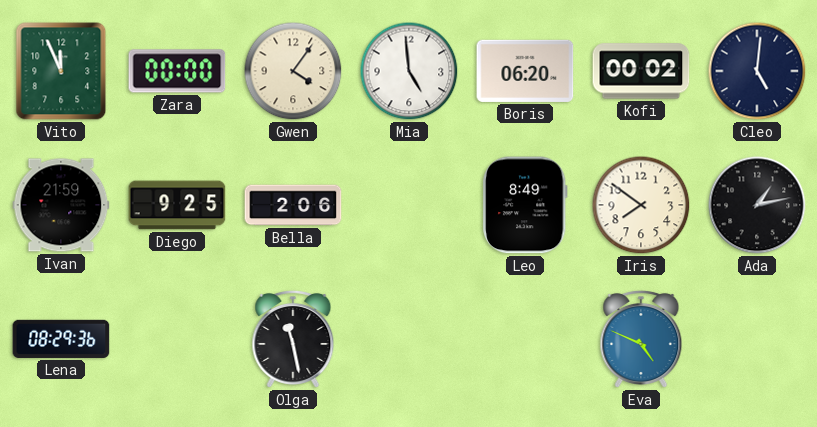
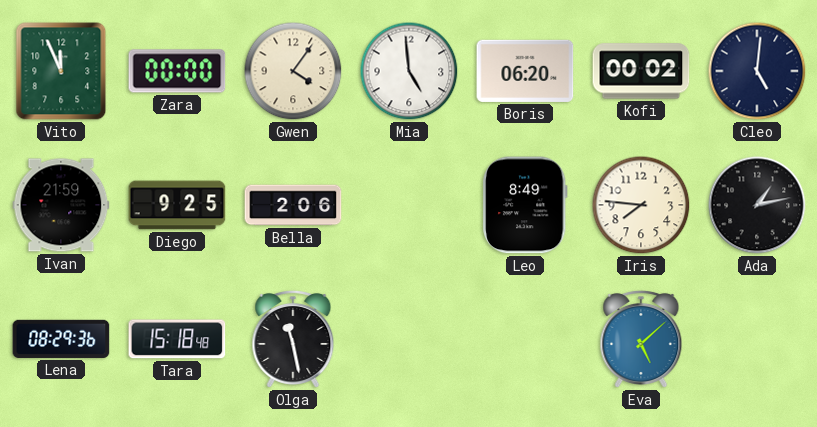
Iris: 7:51 -> 7:46
Tara: none -> 15:18
Eva: 4:49 -> 5:08
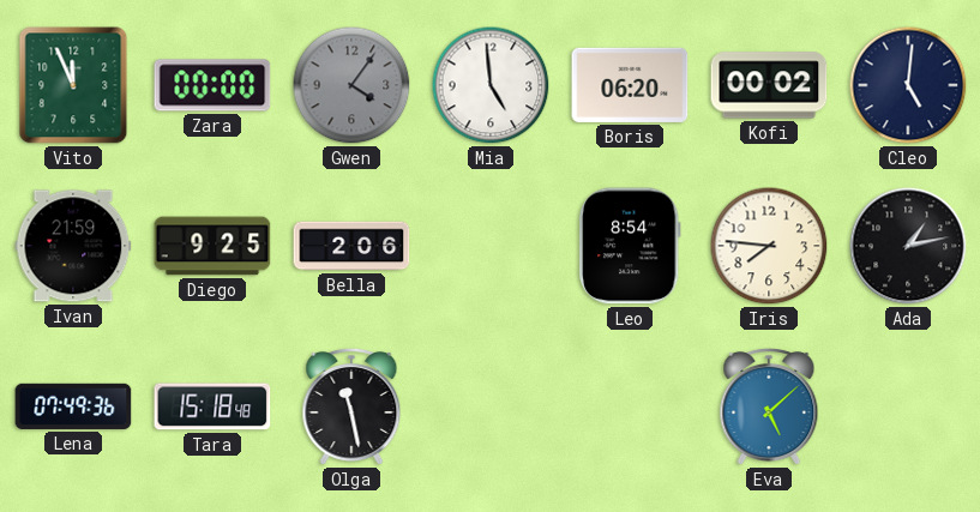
Gwen dial: cream -> grey
Leo: 8:49 -> 8:54
Lena: 08:29 -> 07:49
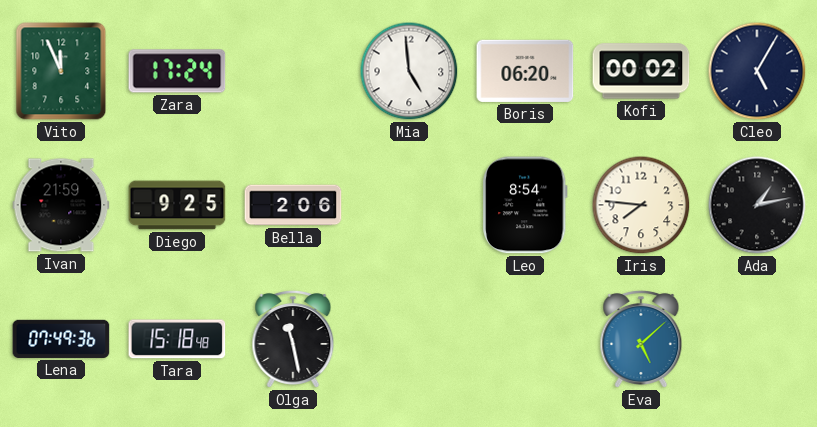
Zara: 00:00 -> 17:24
Gwen: 4:06 -> none
Cleo: 5:01 -> 5:05
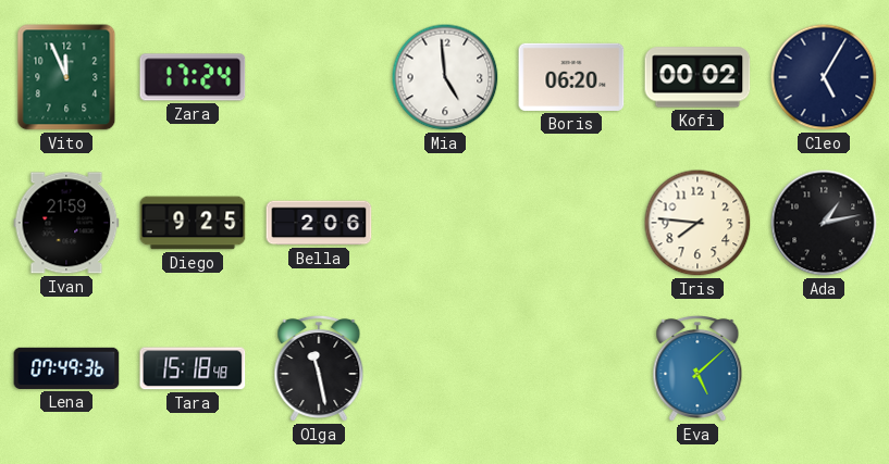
Leo: 8:54 -> none
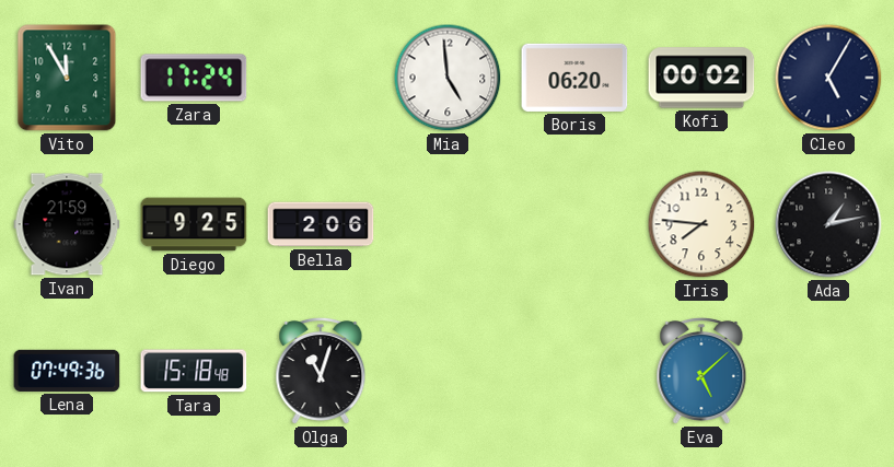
Vito: 11:56 -> 11:55
Olga: 11:28 -> 11:03
